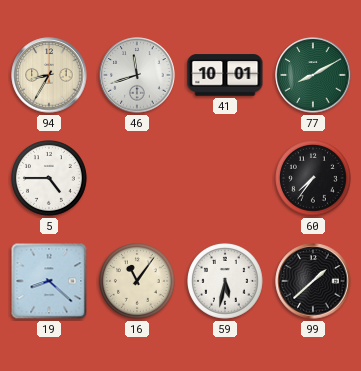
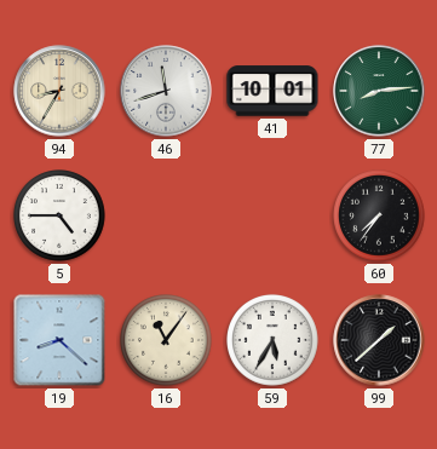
77: 8:10 -> 8:14
59: 5:32 -> 5:35
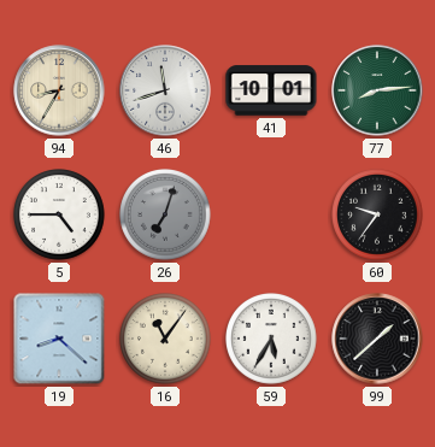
26: none -> 7:03
60: 7:36 -> 9:36
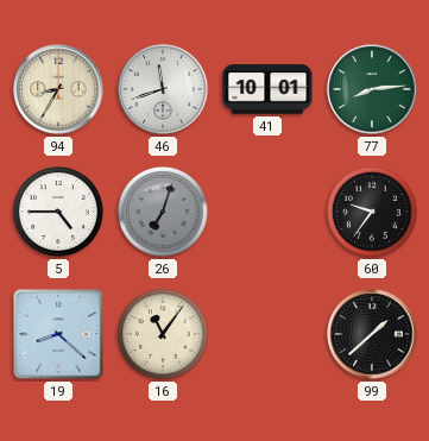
59: 5:35 -> none
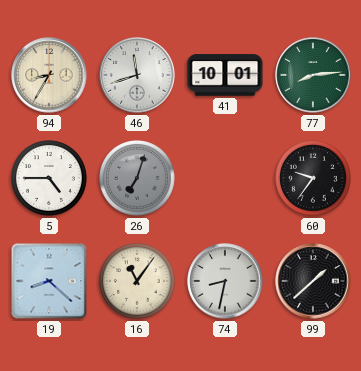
74: none -> 8:32
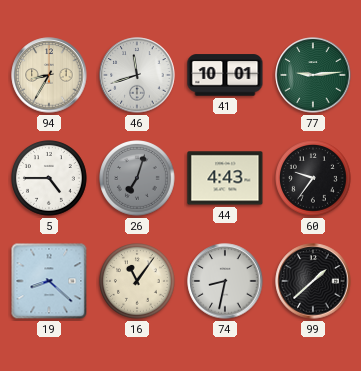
77: 8:14 -> 9:14
44: none -> 4:43
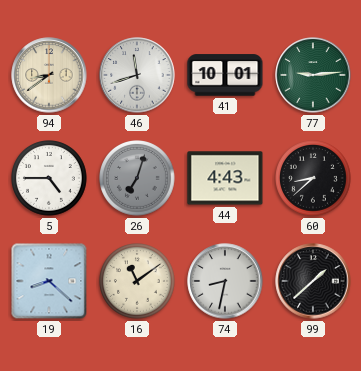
94: 8:35 -> 8:39
60: 9:36 -> 8:38
16: 11:06 -> 11:09
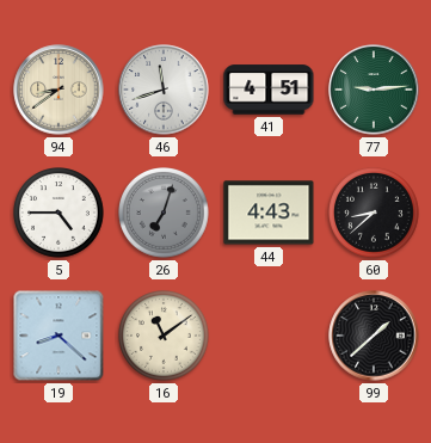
41: 10:01 -> 4:51
74: 8:32 -> none
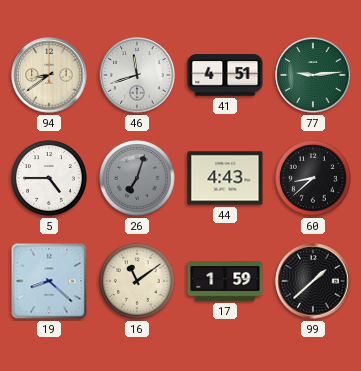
17: none -> 1:59
